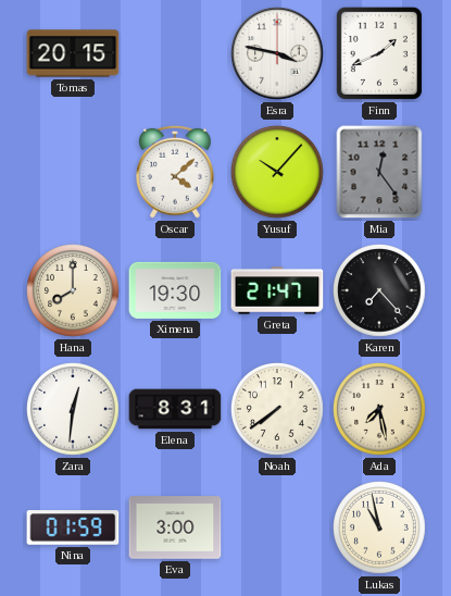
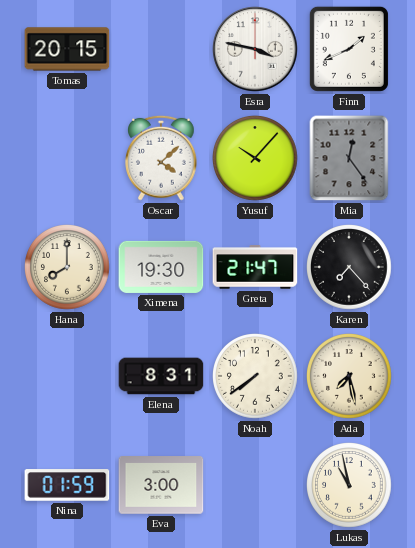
Zara: 12:31 -> none
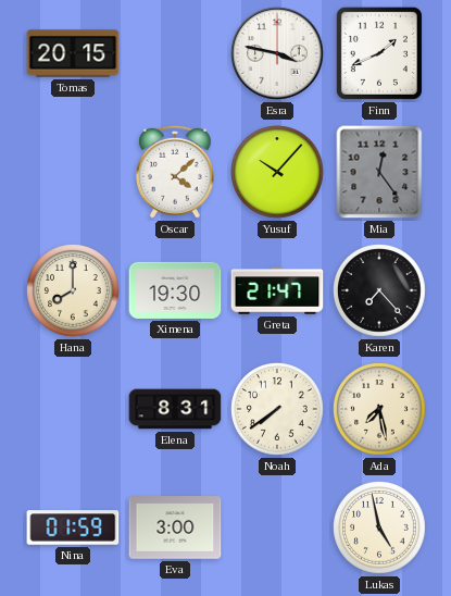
Lukas: 10:58 -> 4:58
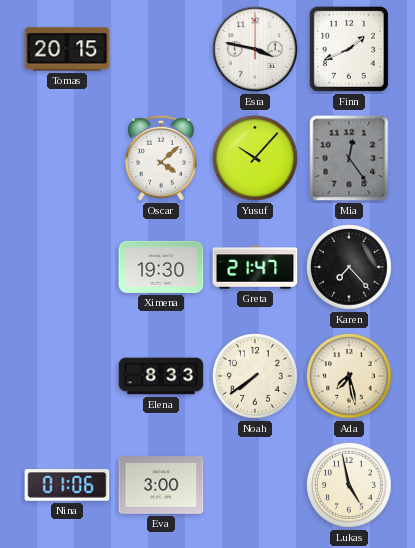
Hana: 8:00 -> none
Elena: 8:31 -> 8:33
Nina: 01:59 -> 01:06
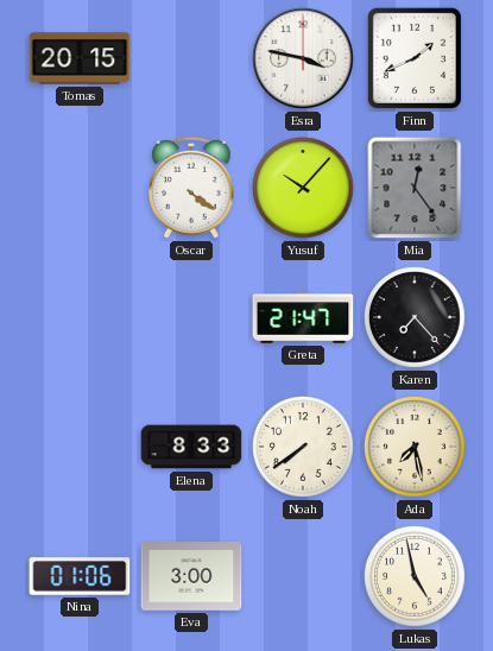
Oscar: 4:08 -> 4:21
Ximena: 19:30 -> none
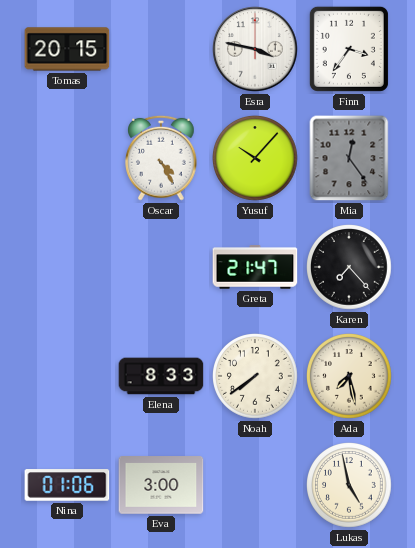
Finn: 1:41 -> 3:36
Oscar: 4:21 -> 4:25
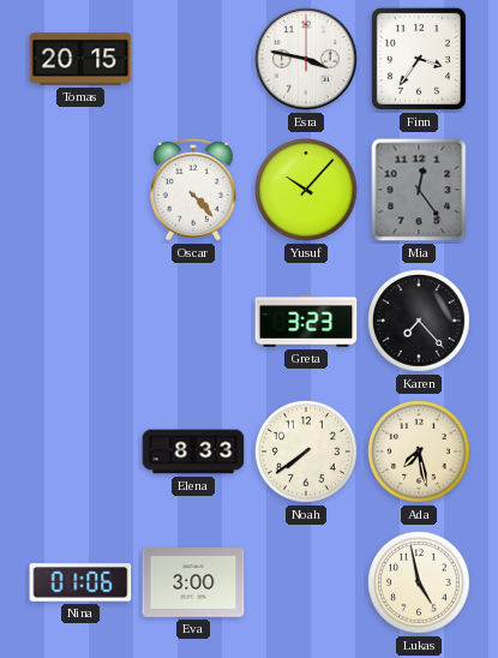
Oscar: 4:25 -> 4:23
Greta: 21:47 -> 3:23
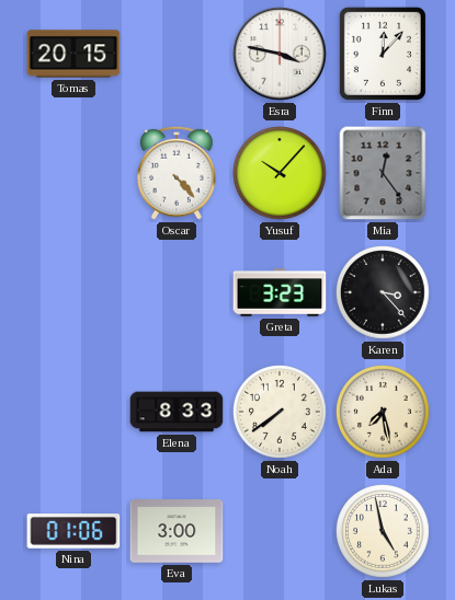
Finn: 3:36 -> 12:07
Karen: 7:23 -> 3:23
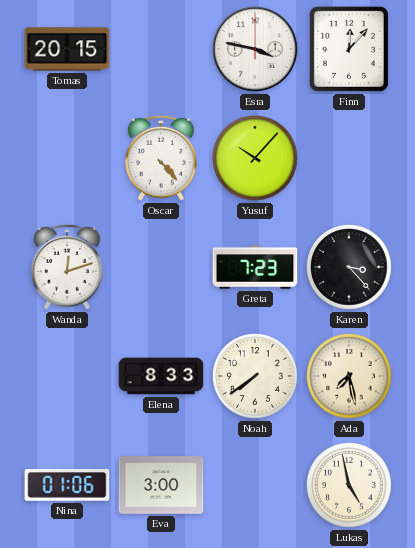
Mia: 12:24 -> none
Wanda: none -> 12:12
Greta: 3:23 -> 7:23
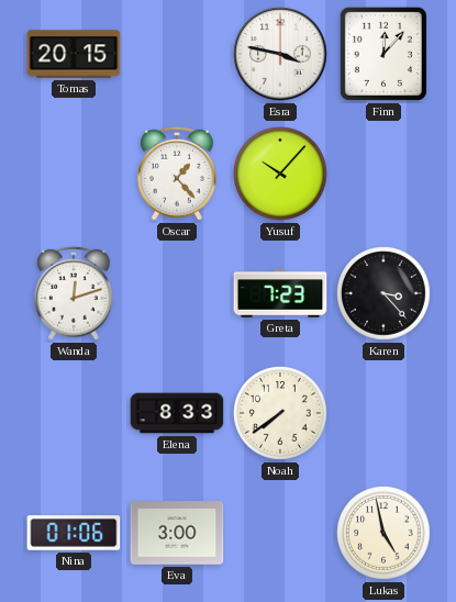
Oscar: 4:23 -> 1:23
Ada: 7:28 -> none
